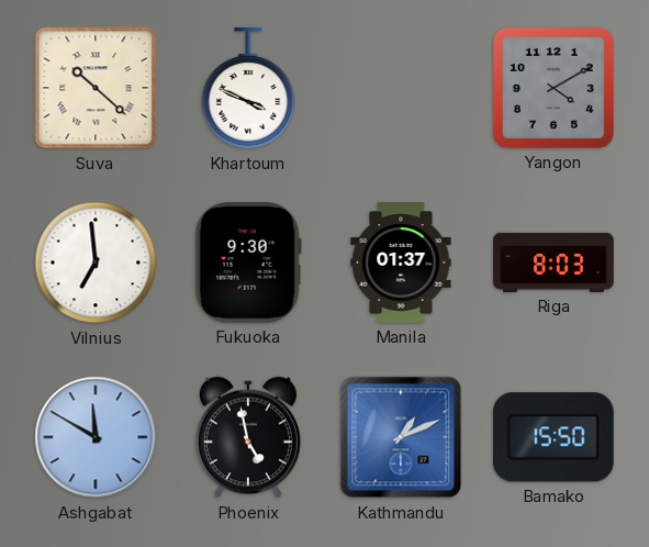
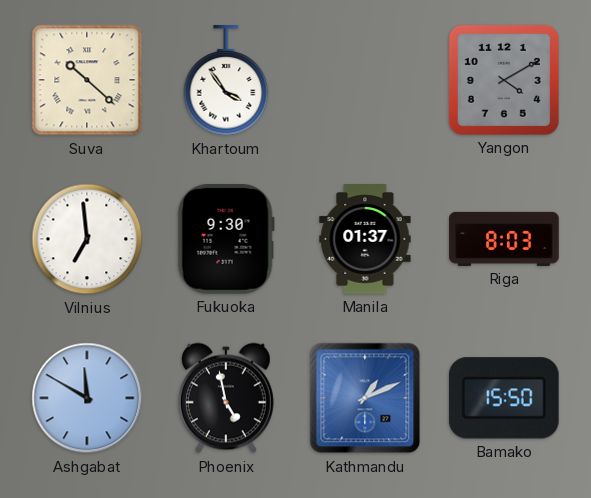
Khartoum: 3:49 -> 3:54
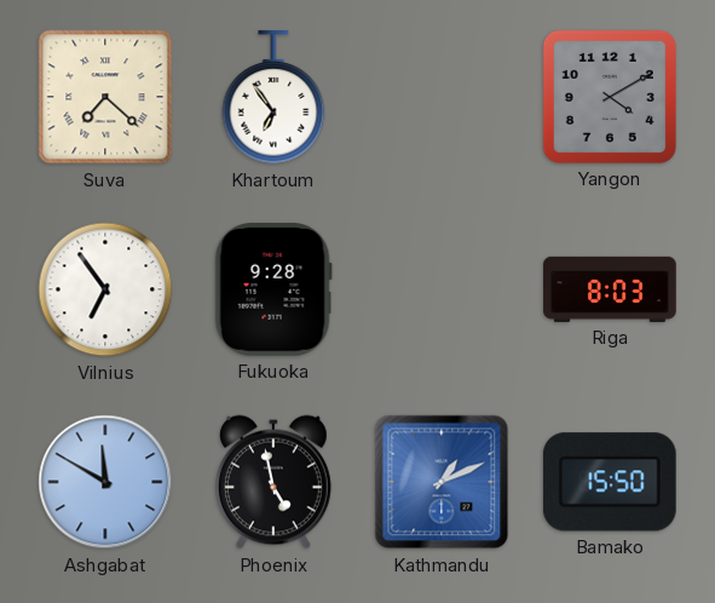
Suva: 10:22 -> 7:22
Khartoum: 3:54 -> 6:54
Vilnius: 6:59 -> 6:54
Fukuoka: 9:30 -> 9:28
Manila: 01:37 -> none
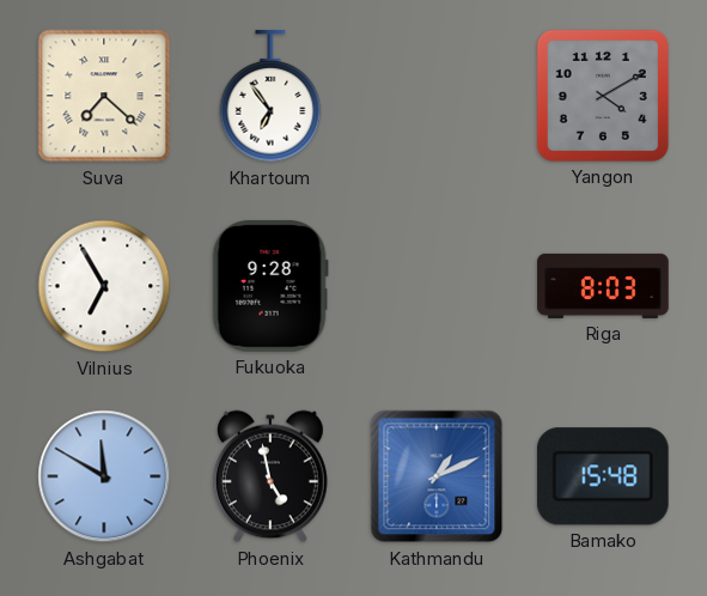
Vilnius: 6:54 -> 6:55
Bamako: 15:50 -> 15:48
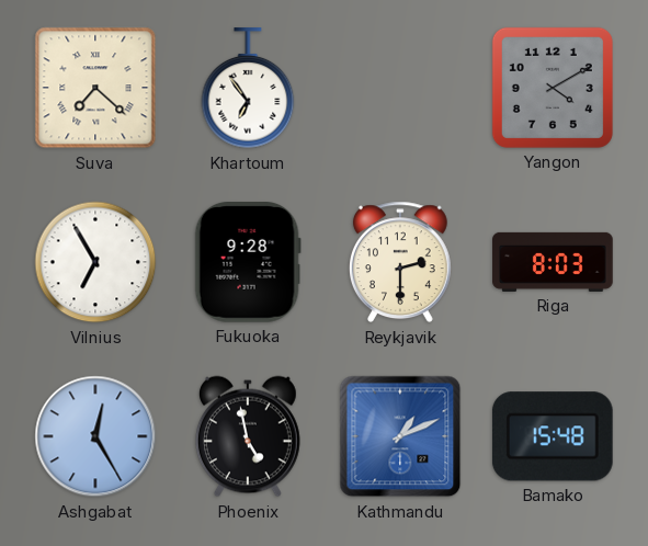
Reykjavik: none -> 2:30
Ashgabat: 11:50 -> 12:25
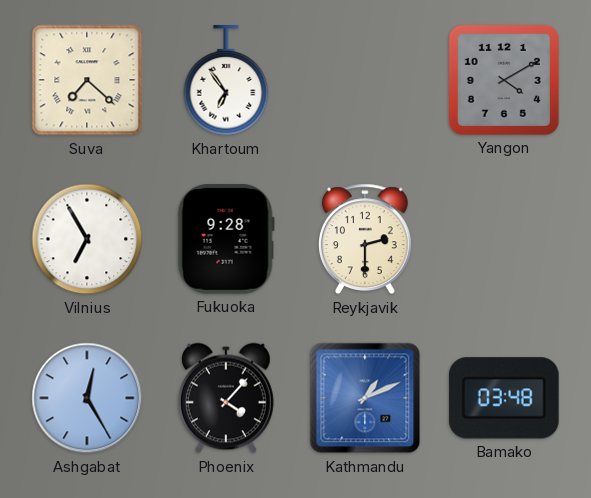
Riga: 8:03 -> none
Phoenix: 4:58 -> 4:07
Bamako: 15:48 -> 03:48
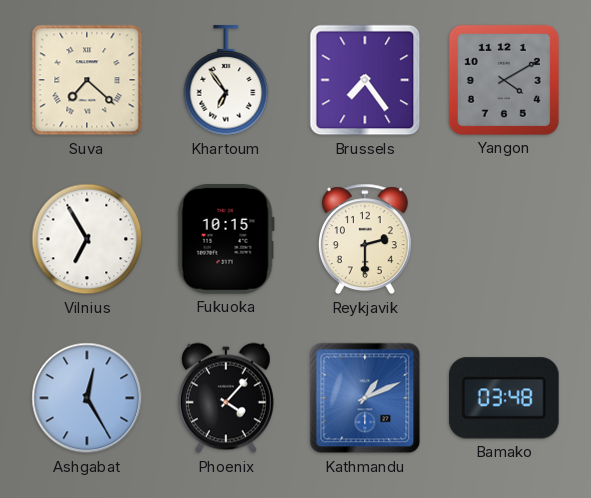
Brussels: none -> 7:24
Fukuoka: 9:28 -> 10:15
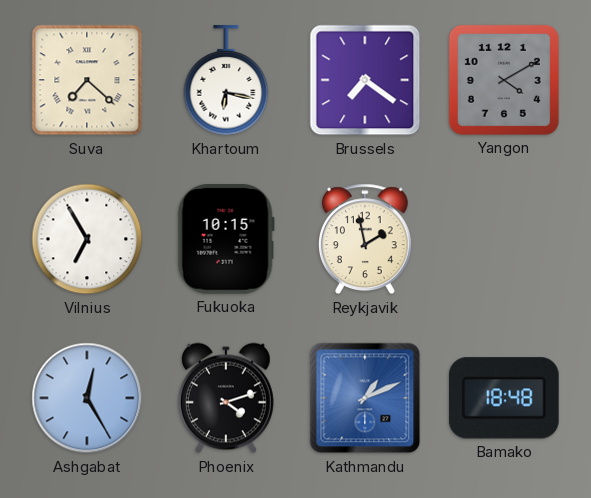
Khartoum: 6:54 -> 6:17
Brussels: 7:24 -> 7:21
Reykjavik: 2:30 -> 1:58
Phoenix: 4:07 -> 4:12
Bamako: 03:48 -> 18:48
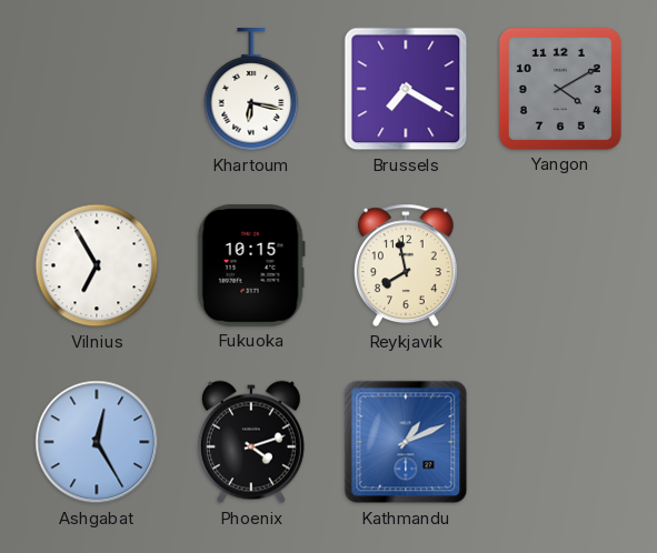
Suva: 7:22 -> none
Brussels: 7:21 -> 7:20
Reykjavik: 1:58 -> 7:58
Bamako: 18:48 -> none
